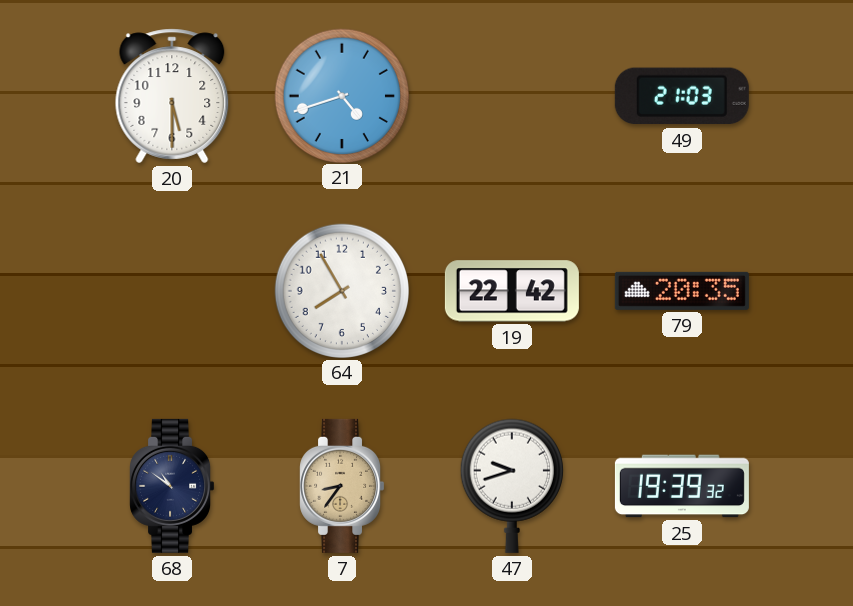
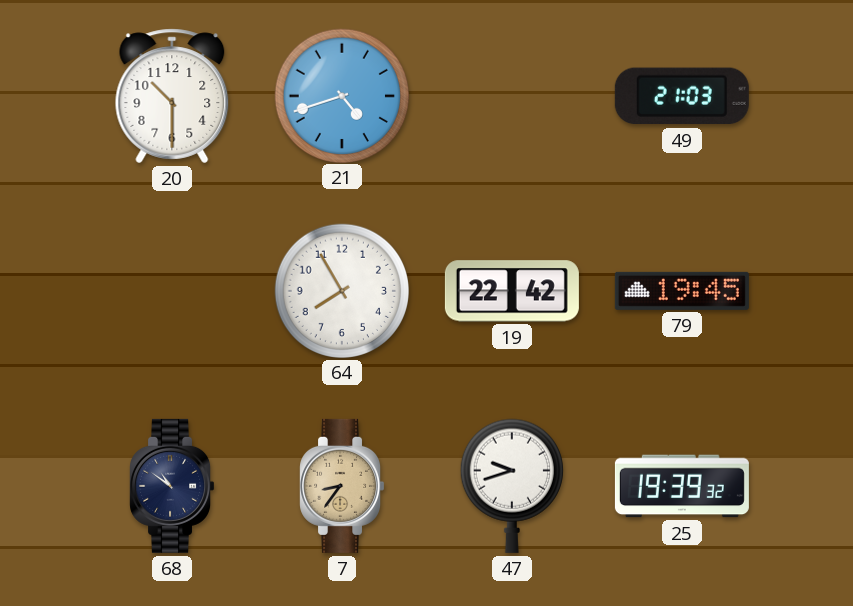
20: 5:30 -> 10:30
79: 20:35 -> 19:45
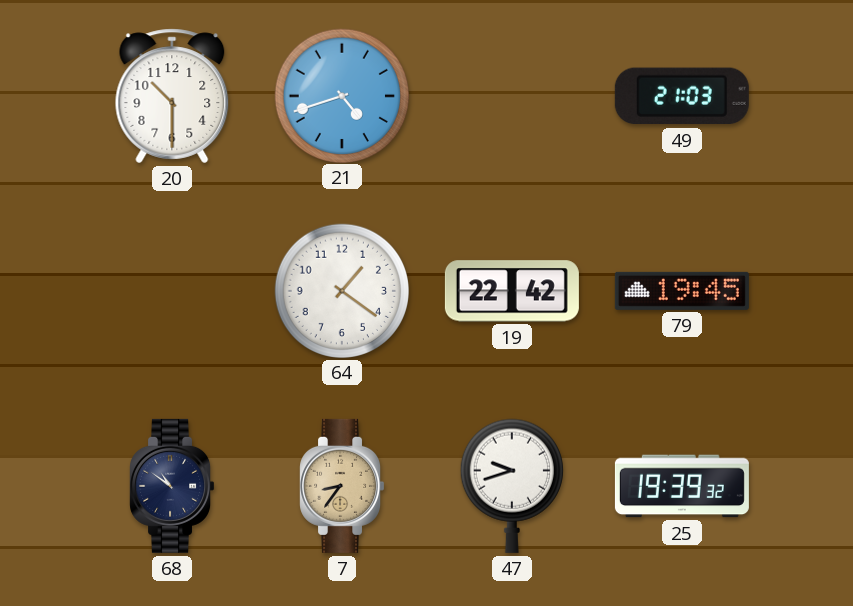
64: 7:55 -> 1:21
